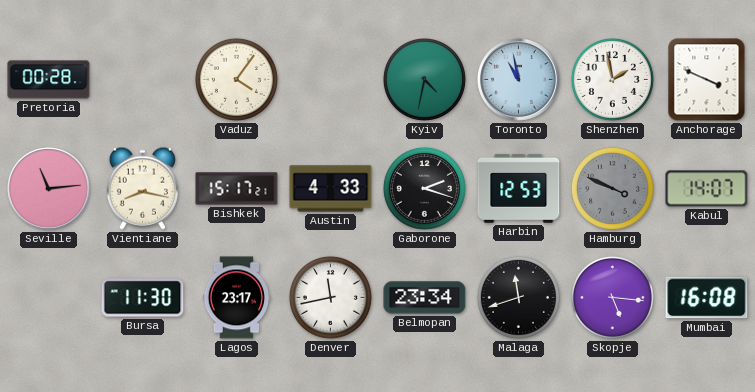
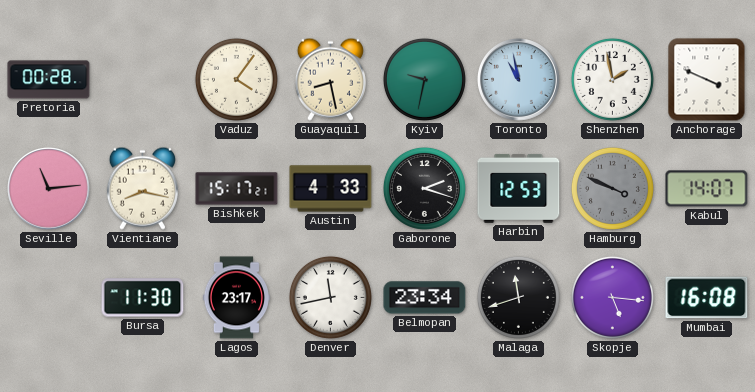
Guayaquil: none -> 8:28
Kyiv: 4:32 -> 9:32
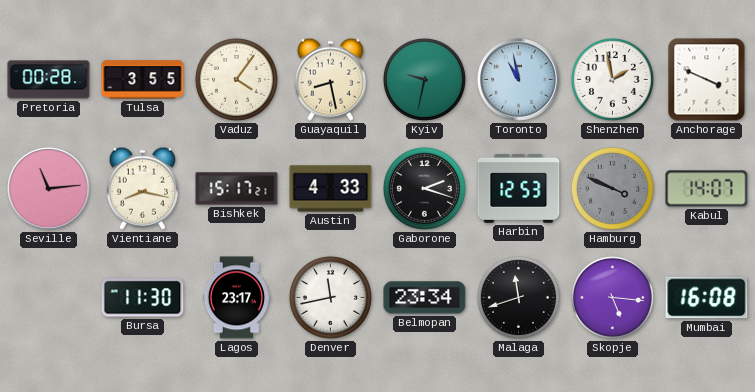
Tulsa: none -> 3:55
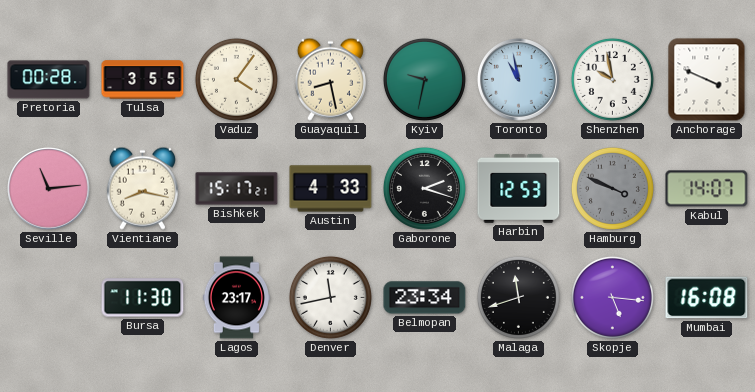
Shenzhen: 1:58 -> 9:58
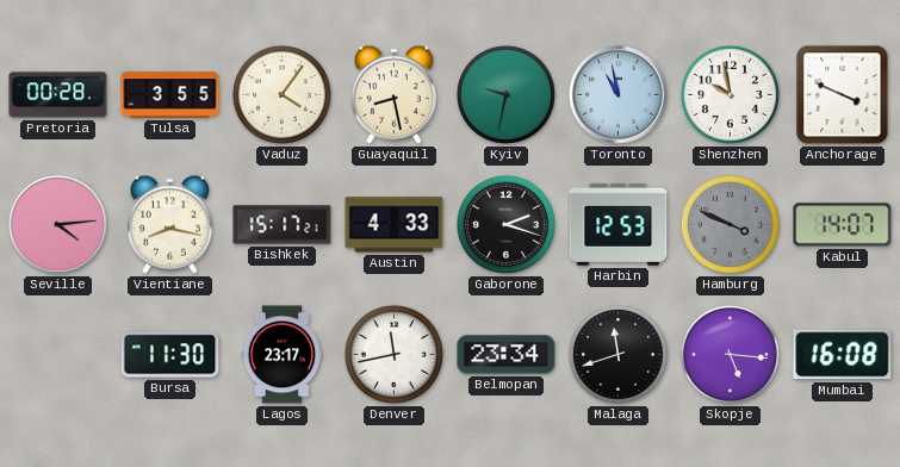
Seville: 11:14 -> 4:14
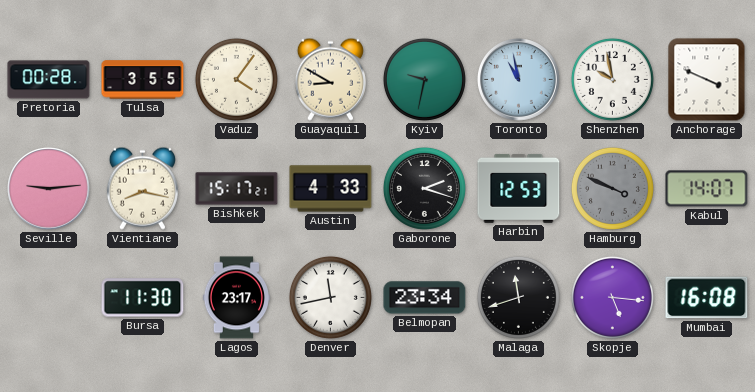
Guayaquil: 8:28 -> 8:50
Seville: 4:14 -> 9:14
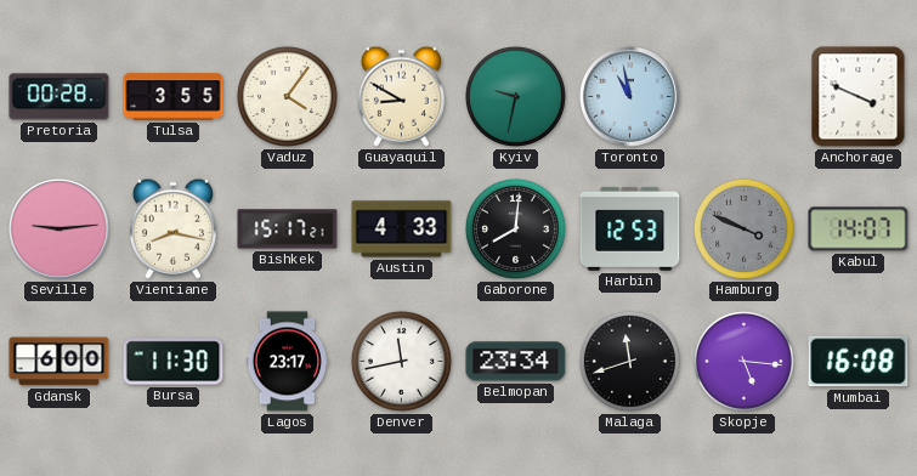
Shenzhen: 9:58 -> none
Gaborone: 2:18 -> 8:01
Gdansk: none -> 6:00
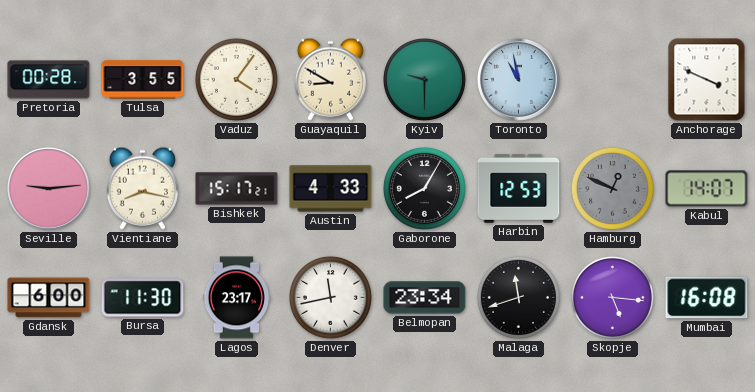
Kyiv: 9:32 -> 9:30
Gaborone: 8:01 -> 8:05
Hamburg: 3:49 -> 12:49
